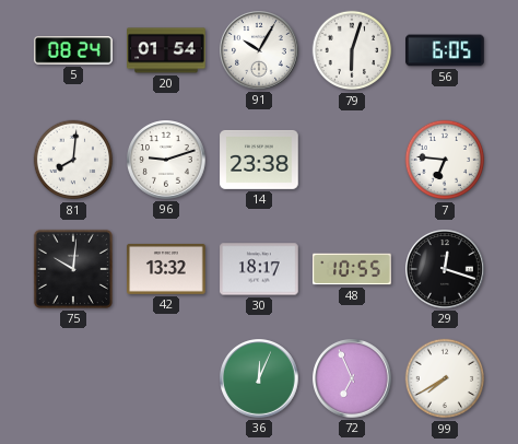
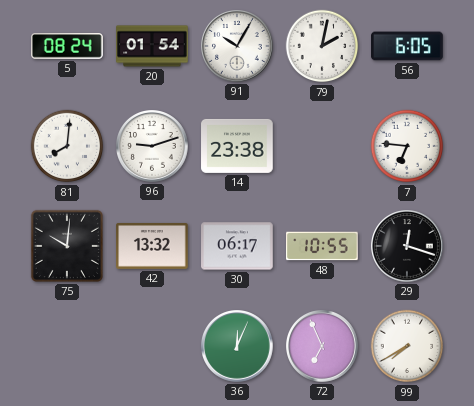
79: 6:03 -> 2:02
30: 18:17 -> 06:17
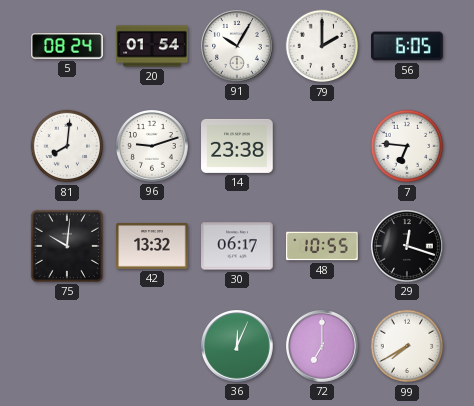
79: 2:02 -> 2:00
72: 6:56 -> 7:00
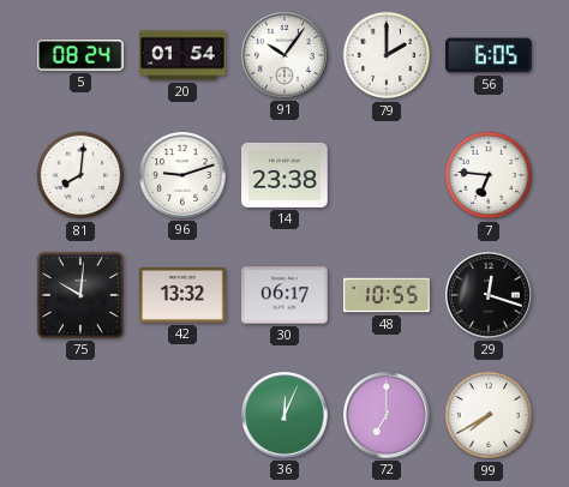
91: 10:05 -> 10:06
